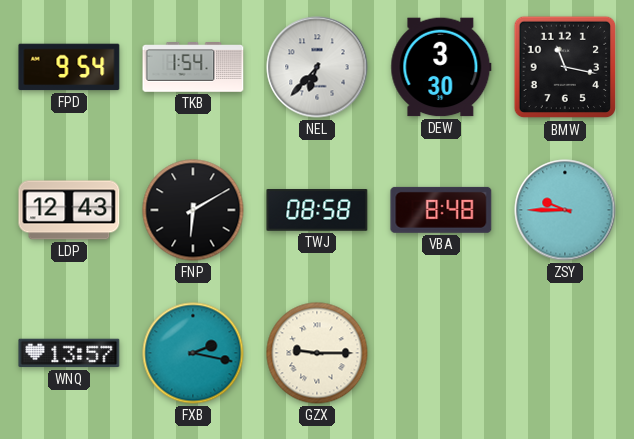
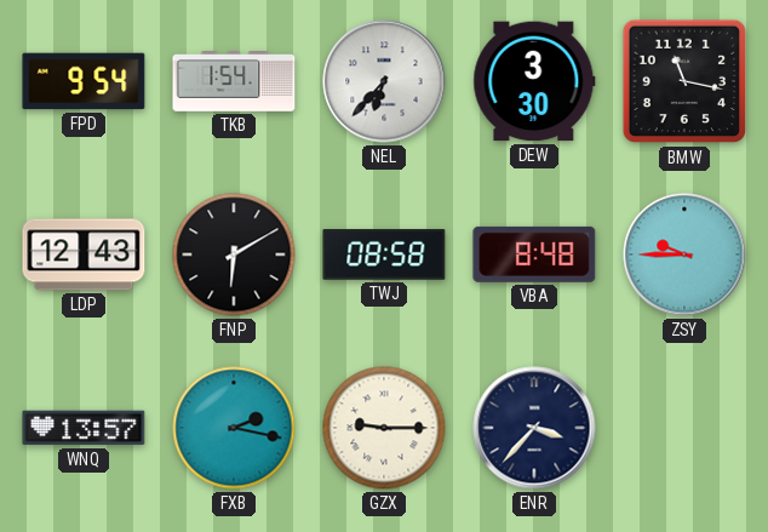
ENR: none -> 3:37
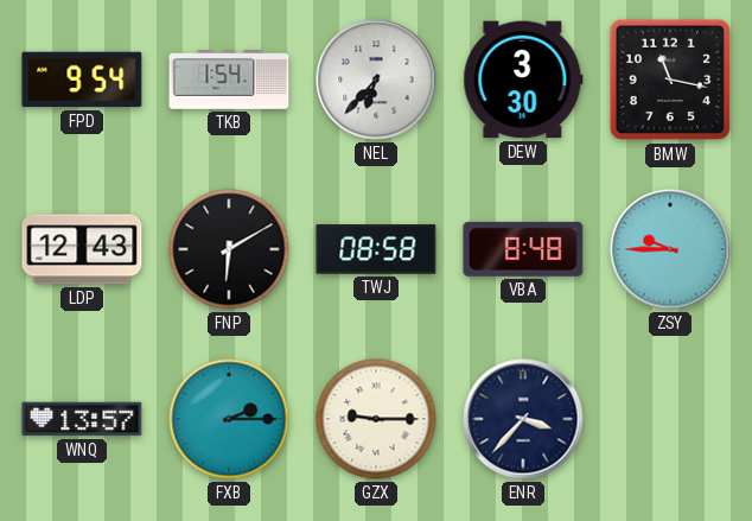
FXB: 2:17 -> 2:15
